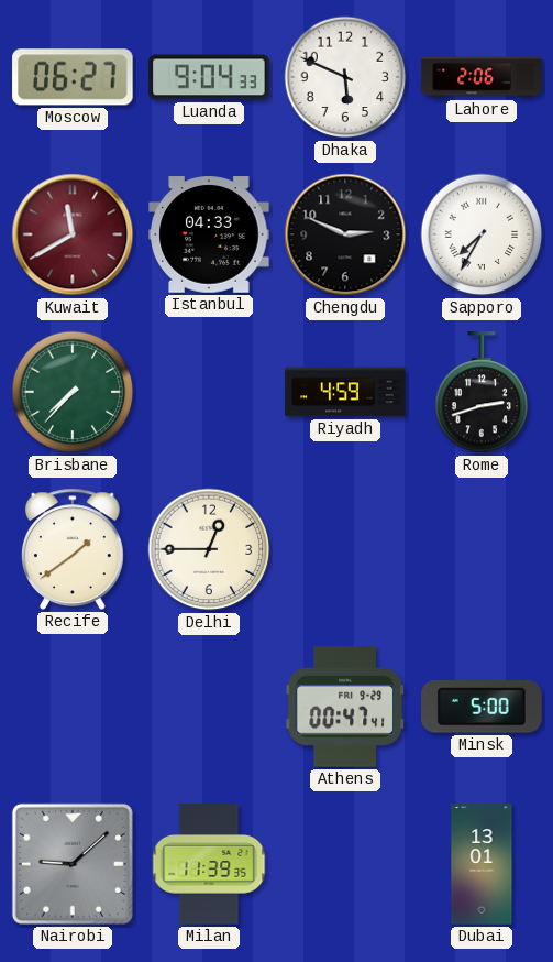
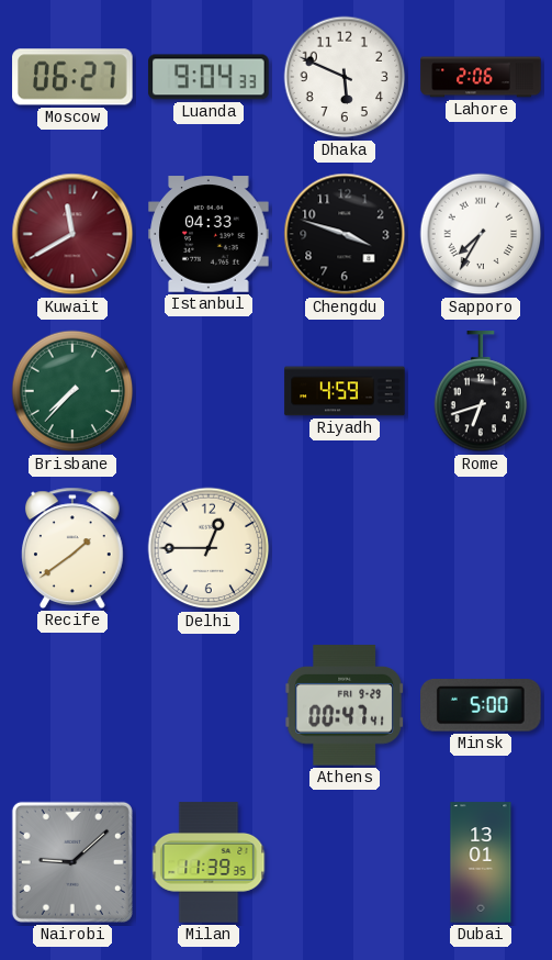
Chengdu: 2:49 -> 3:48
Rome: 2:42 -> 6:42
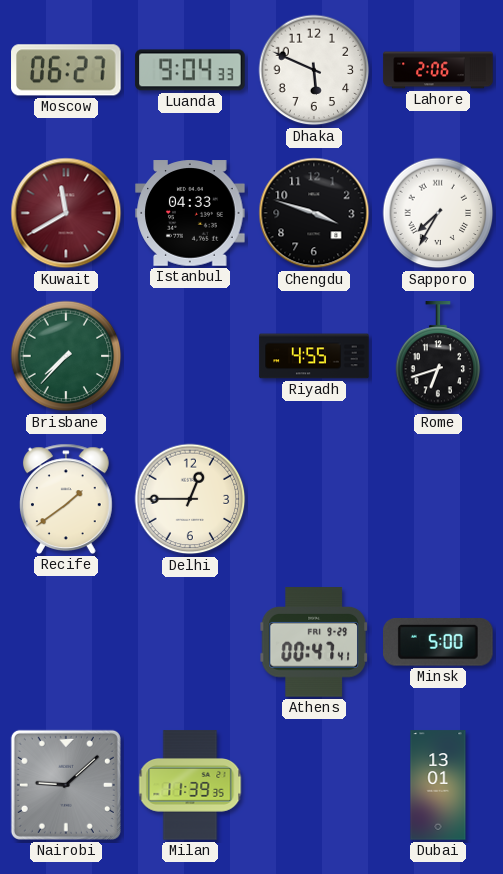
Riyadh: 4:59 -> 4:55
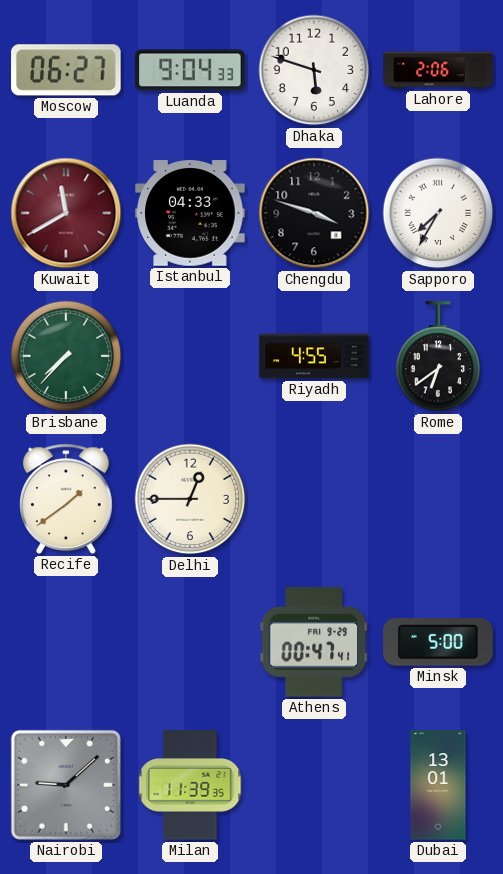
Dhaka: 5:49 -> 5:48
Rome: 6:42 -> 6:39
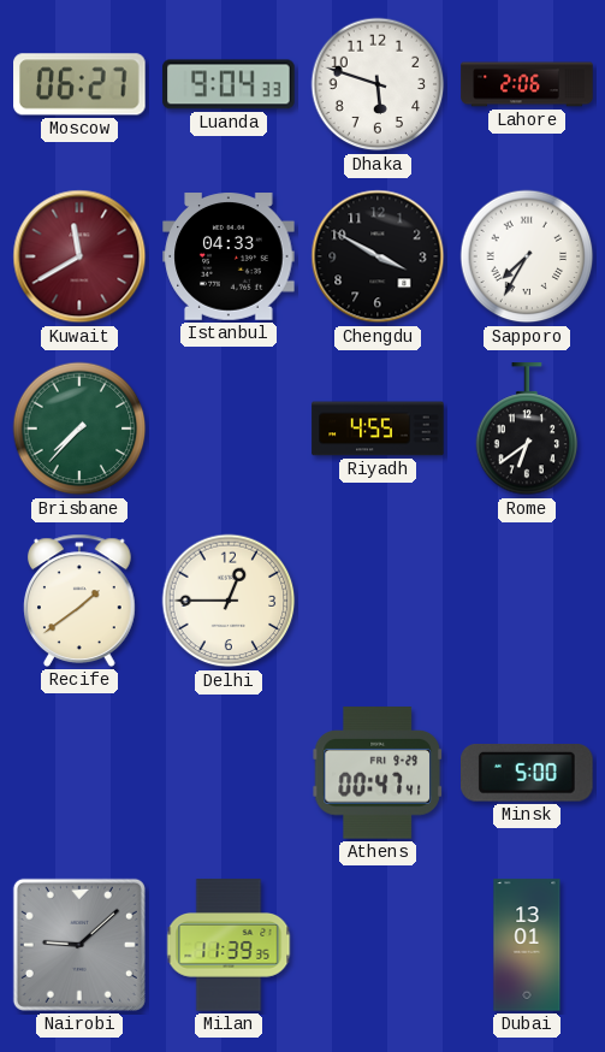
Chengdu: 3:48 -> 3:50
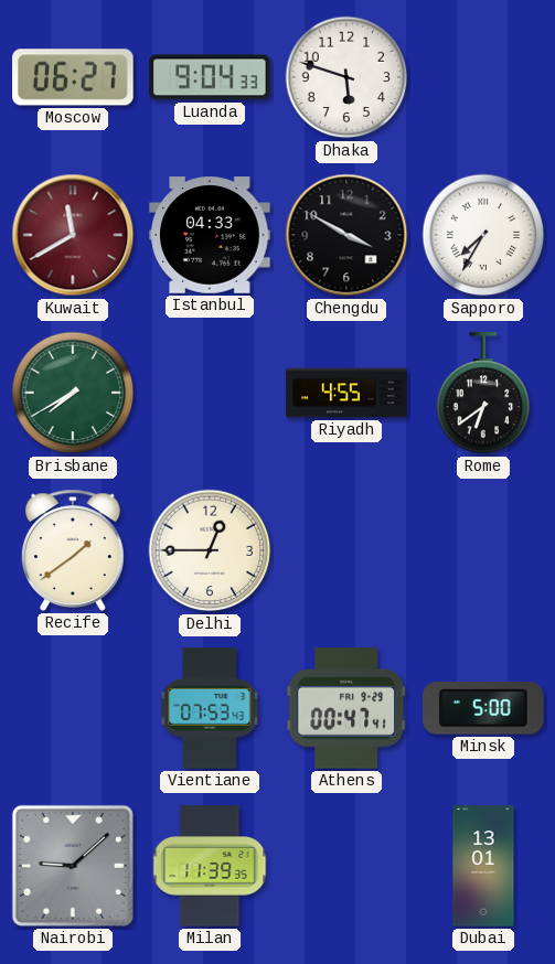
Lahore: 2:06 -> none
Brisbane: 7:37 -> 7:40
Vientiane: none -> 07:53
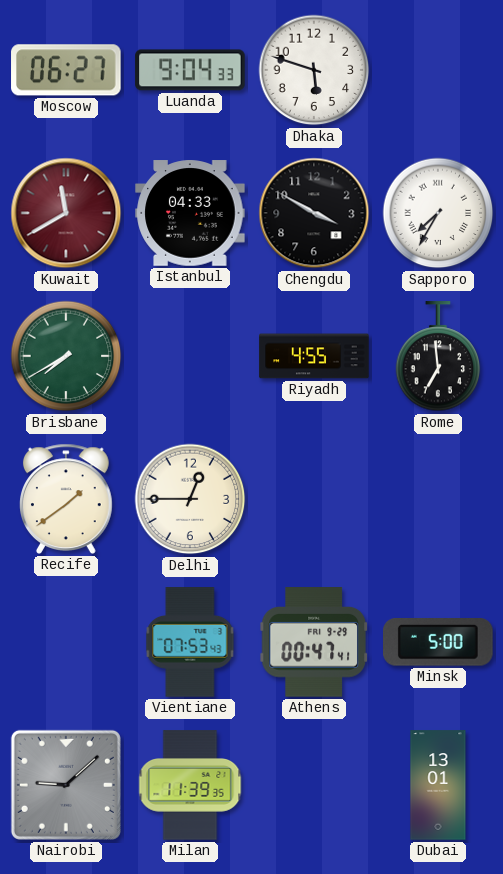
Rome: 6:39 -> 6:59
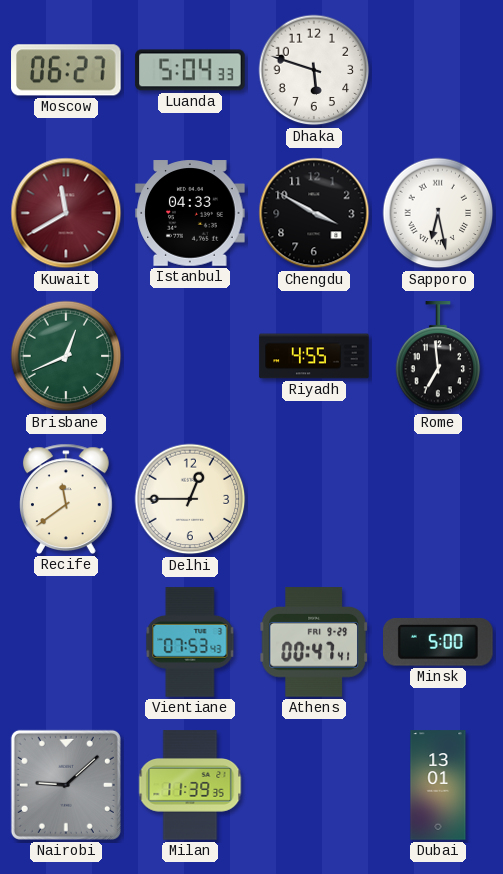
Luanda: 9:04 -> 5:04
Sapporo: 7:35 -> 6:28
Brisbane: 7:40 -> 12:41
Recife: 1:39 -> 11:39
